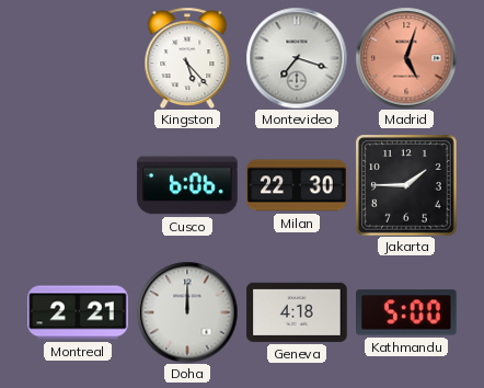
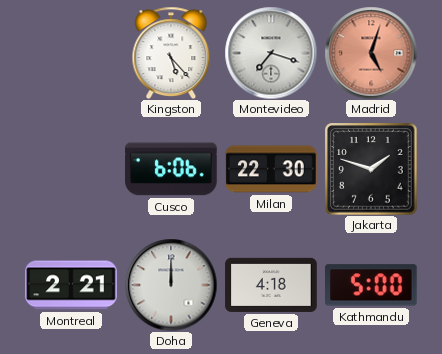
Jakarta: 1:45 -> 1:48
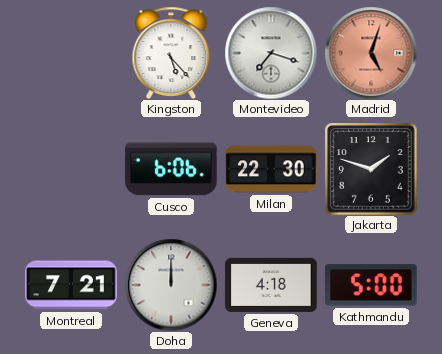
Montreal: 2:21 -> 7:21
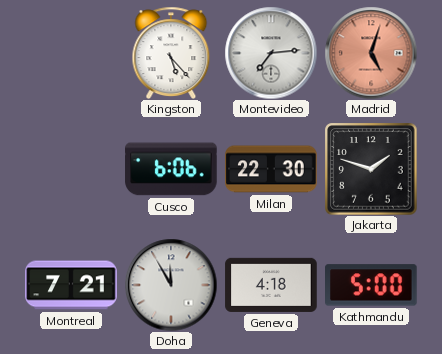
Montevideo: 7:18 -> 7:14
Doha: 12:00 -> 11:55
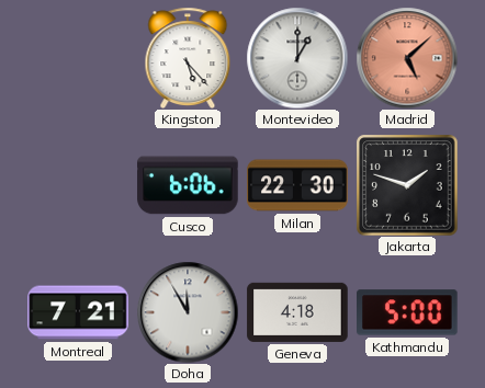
Montevideo: 7:14 -> 1:00
Madrid: 5:03 -> 5:08
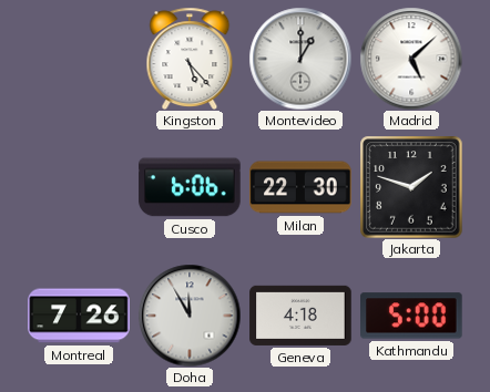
Madrid dial: salmon -> white
Montreal: 7:21 -> 7:26
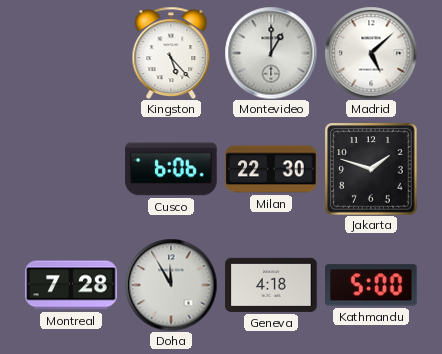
Montreal: 7:26 -> 7:28
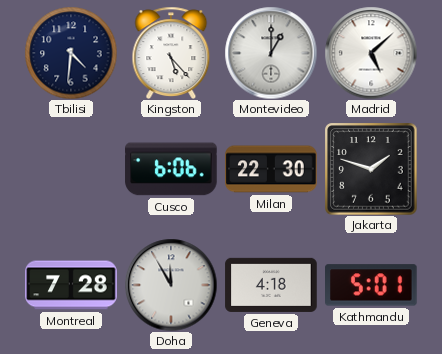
Tbilisi: none -> 4:31
Kathmandu: 5:00 -> 5:01
